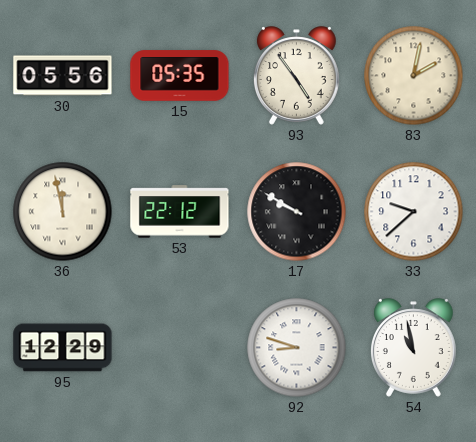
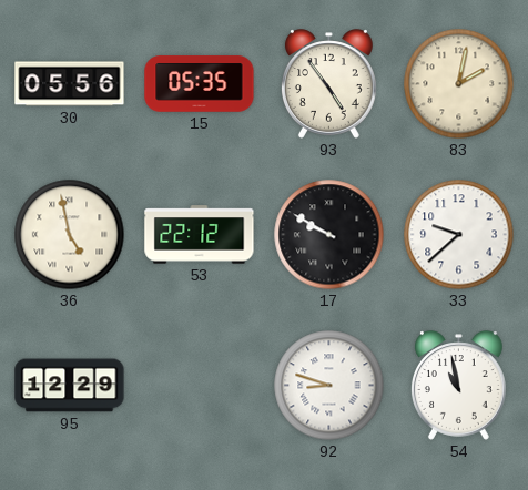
36: 11:58 -> 4:58
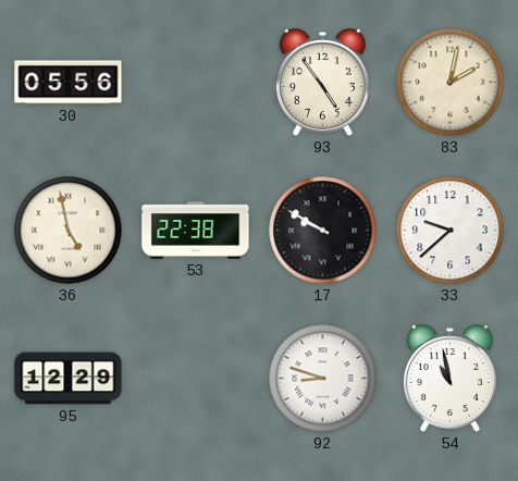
15: 05:35 -> none
53: 22:12 -> 22:38
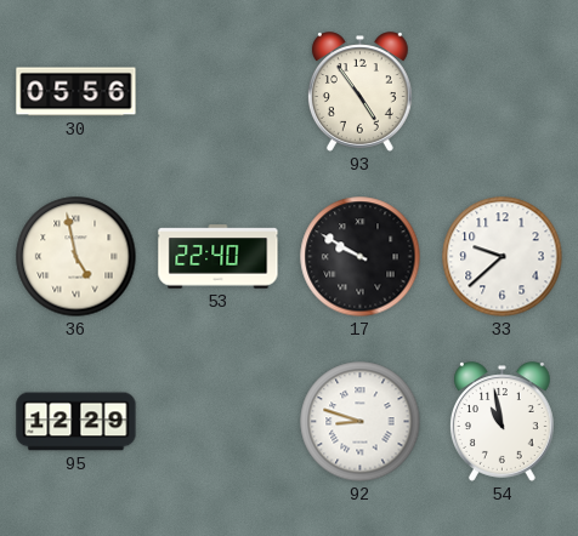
83: 2:02 -> none
53: 22:38 -> 22:40
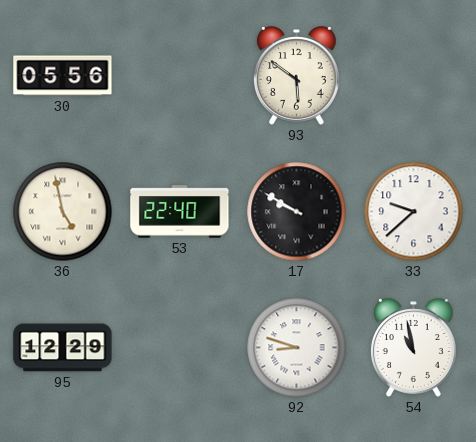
93: 4:54 -> 5:51
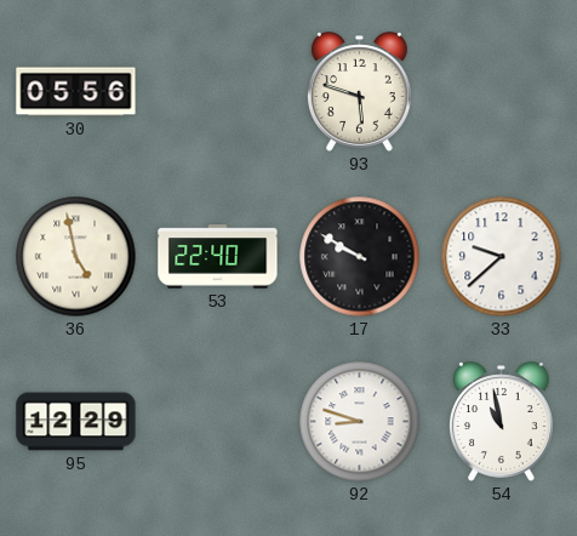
93: 5:51 -> 5:48
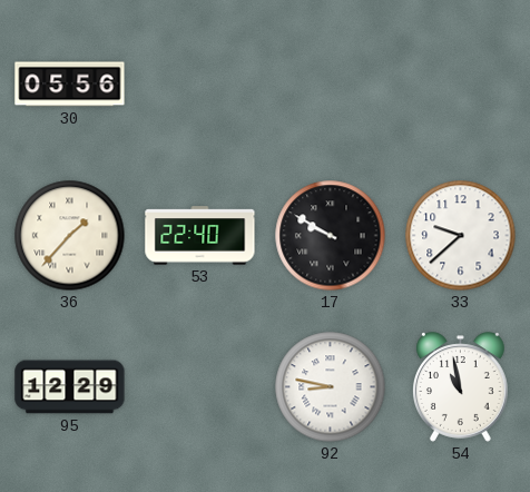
93: 5:48 -> none
36: 4:58 -> 1:37
92: 8:48 -> 8:47
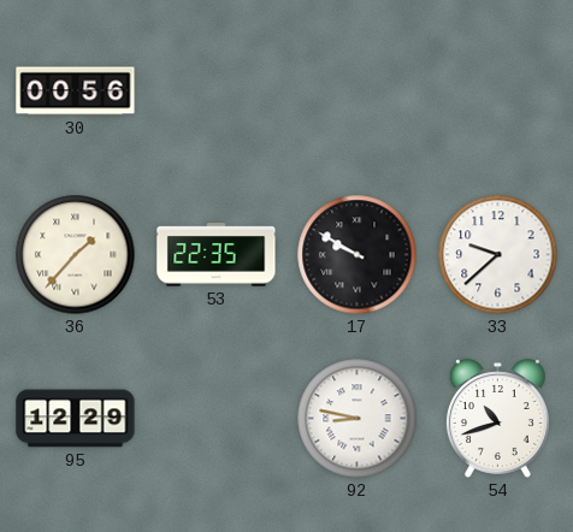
30: 05:56 -> 00:56
53: 22:40 -> 22:35
54: 10:58 -> 10:42
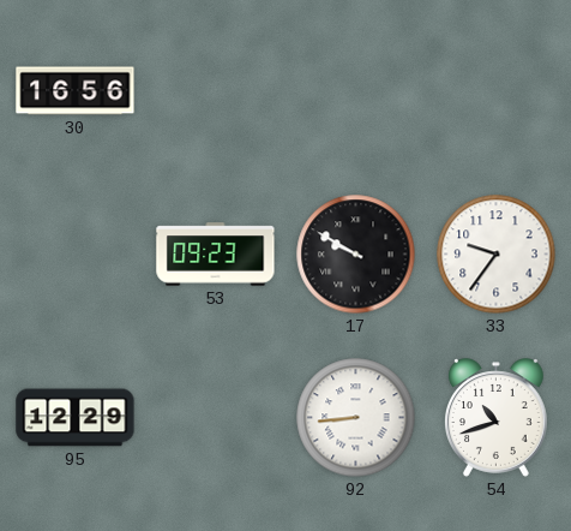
30: 00:56 -> 16:56
36: 1:37 -> none
53: 22:35 -> 09:23
33: 9:38 -> 9:36
92: 8:47 -> 8:44
